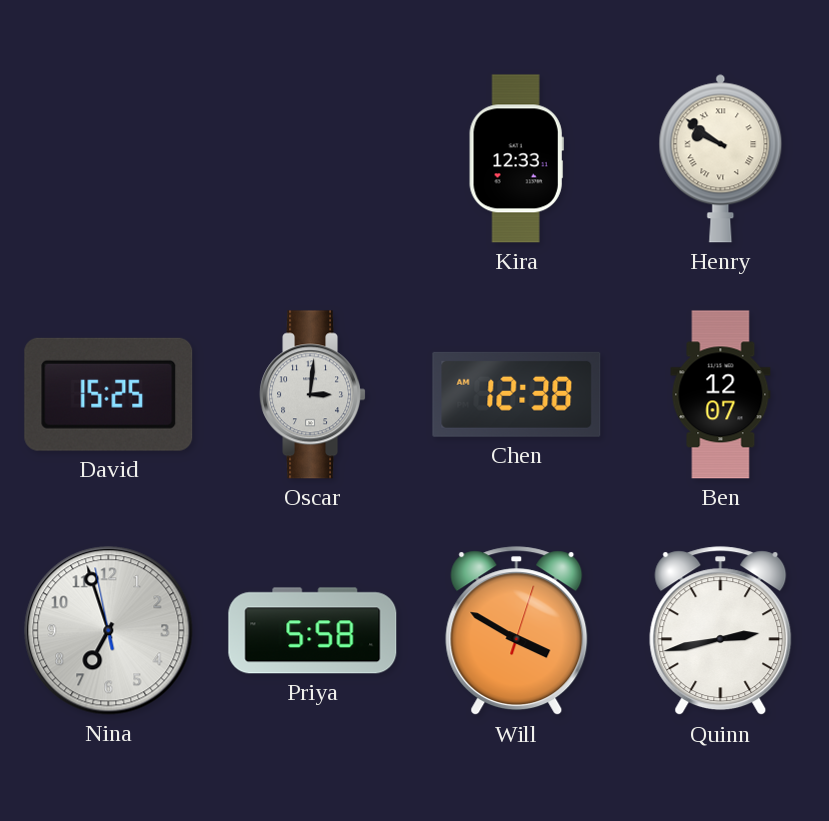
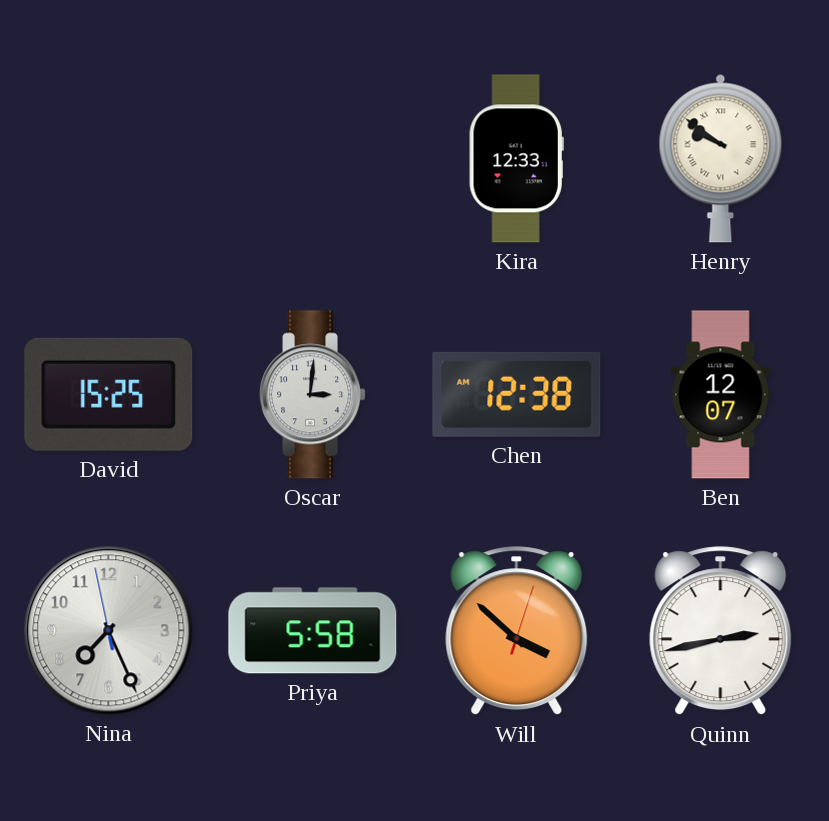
Nina: 6:56 -> 7:25
Will: 3:50 -> 3:52
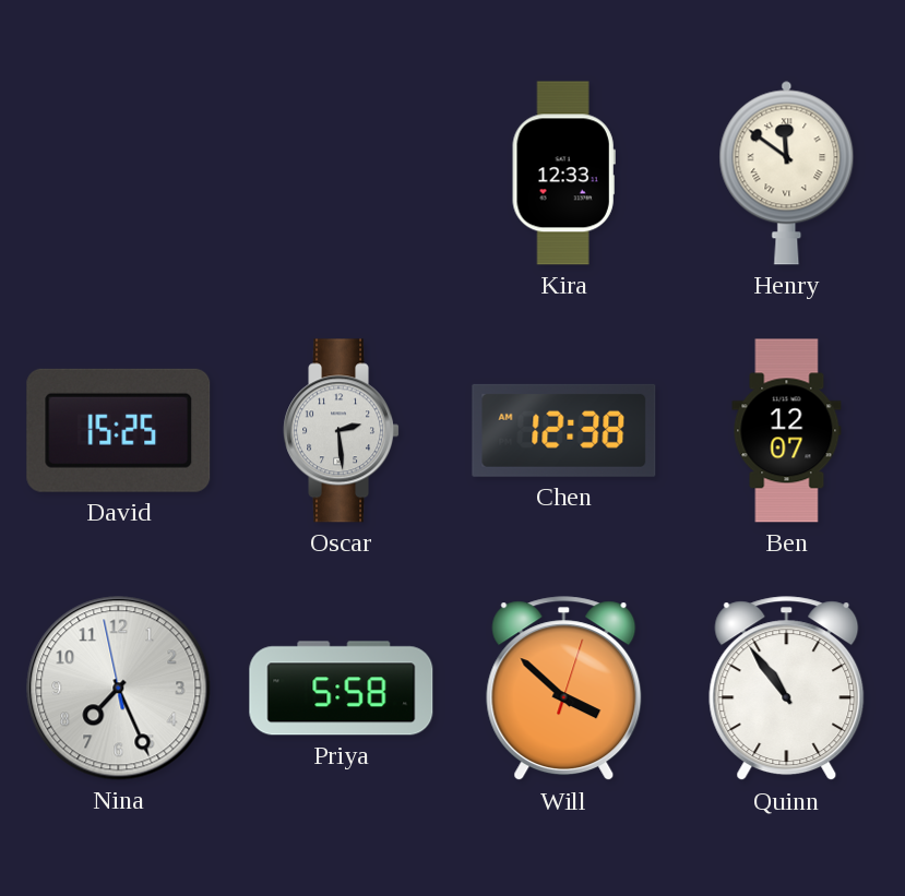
Henry: 9:51 -> 11:51
Oscar: 3:01 -> 2:29
Quinn: 2:43 -> 10:54
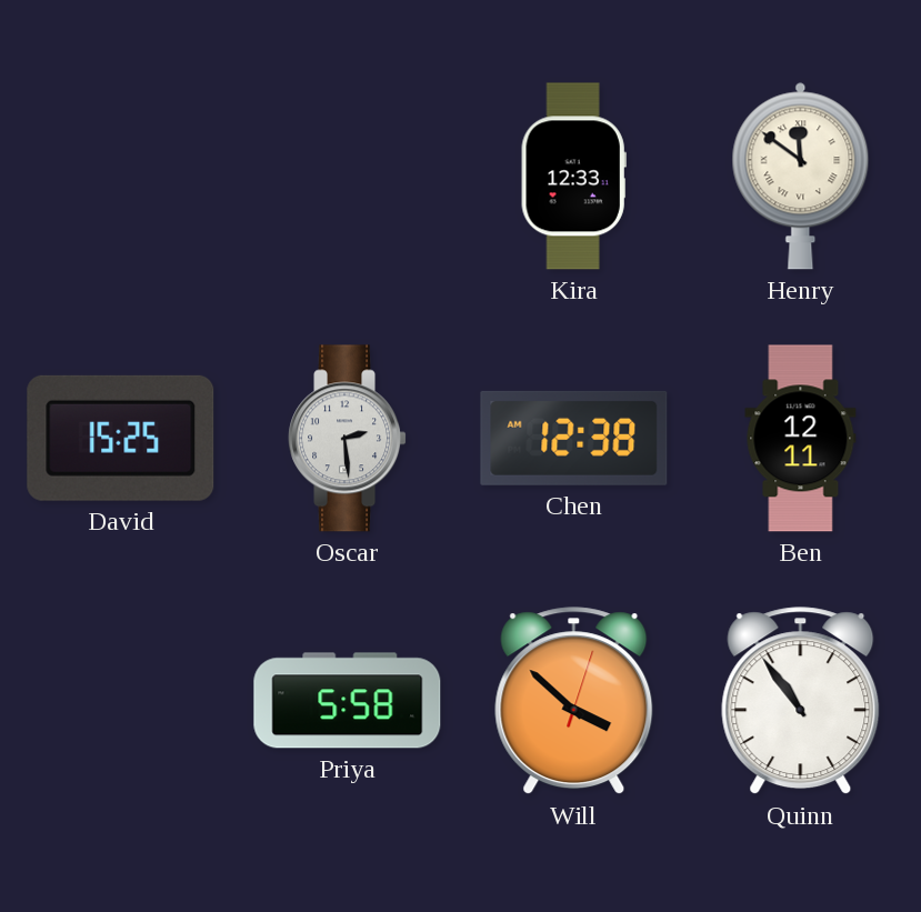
Ben: 12:07 -> 12:11
Nina: 7:25 -> none
